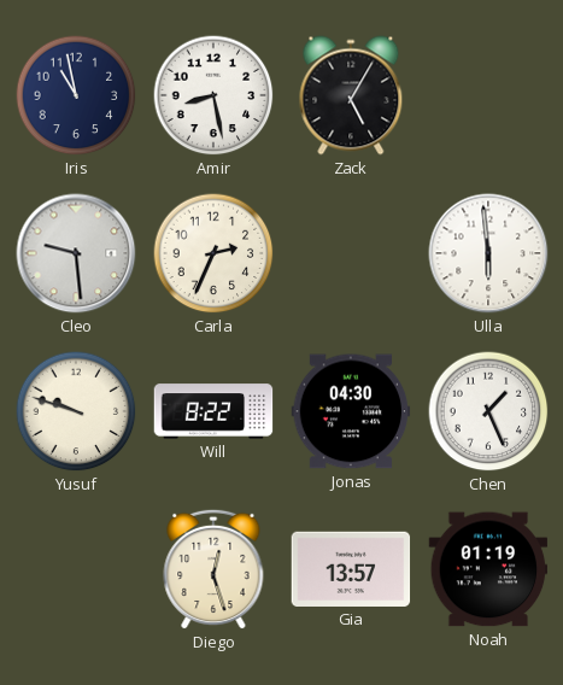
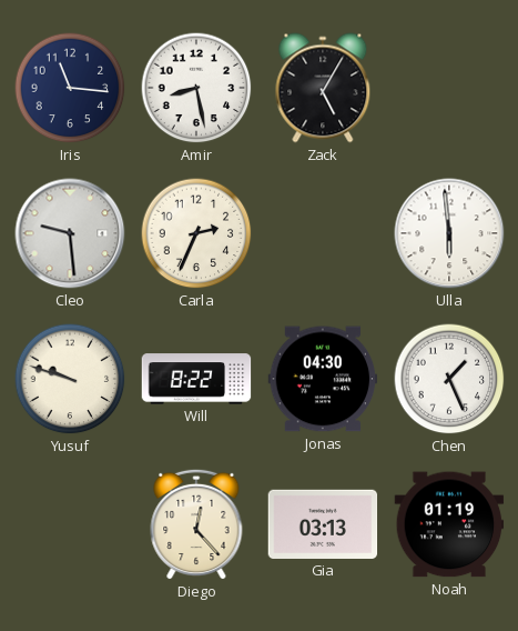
Iris: 10:58 -> 11:16
Diego: 12:27 -> 12:23
Gia: 13:57 -> 03:13
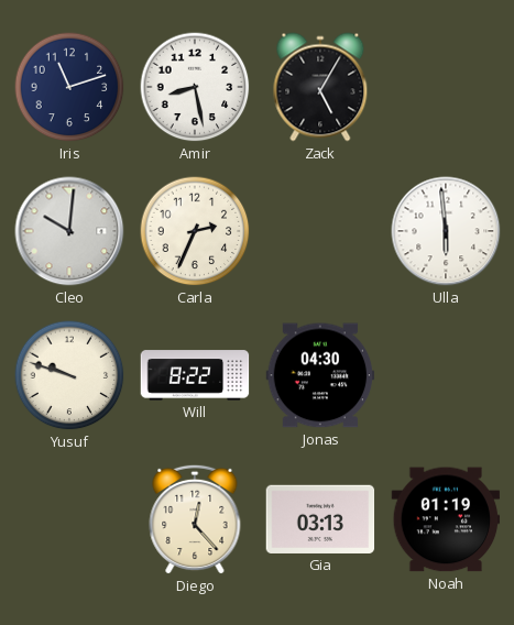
Iris: 11:16 -> 11:12
Cleo: 9:29 -> 10:01
Chen: 1:26 -> none
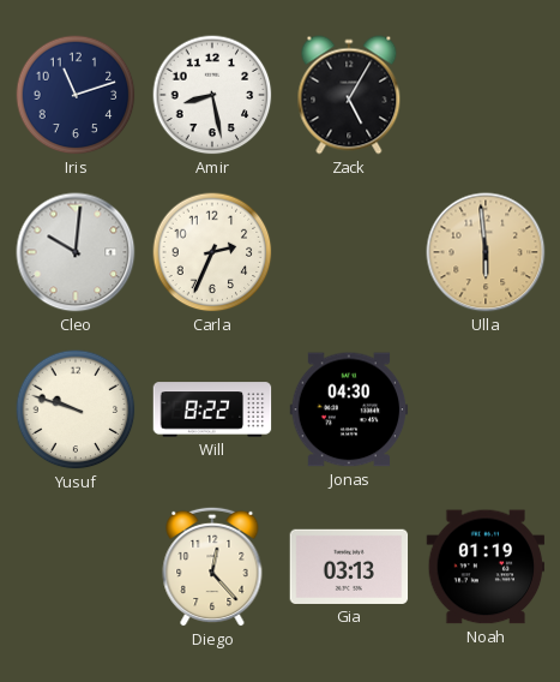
Ulla dial: white -> champagne
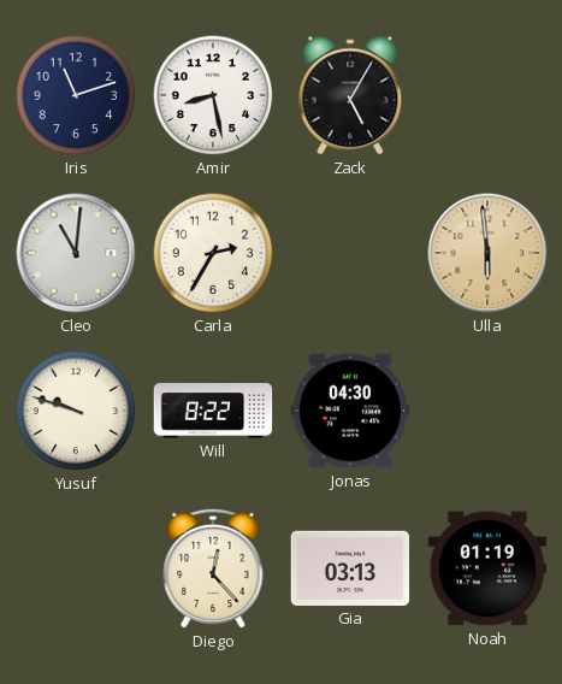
Cleo: 10:01 -> 11:01
Carla: 2:34 -> 2:35
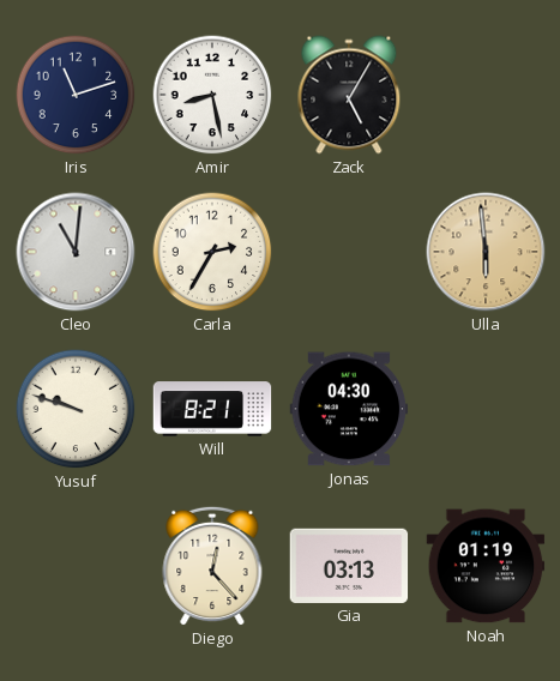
Will: 8:22 -> 8:21
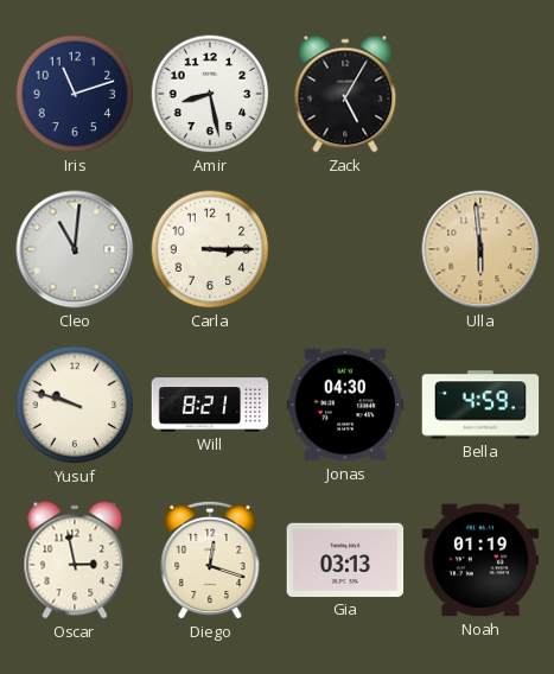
Carla: 2:35 -> 3:15
Bella: none -> 4:59
Oscar: none -> 2:58
Diego: 12:23 -> 12:18
